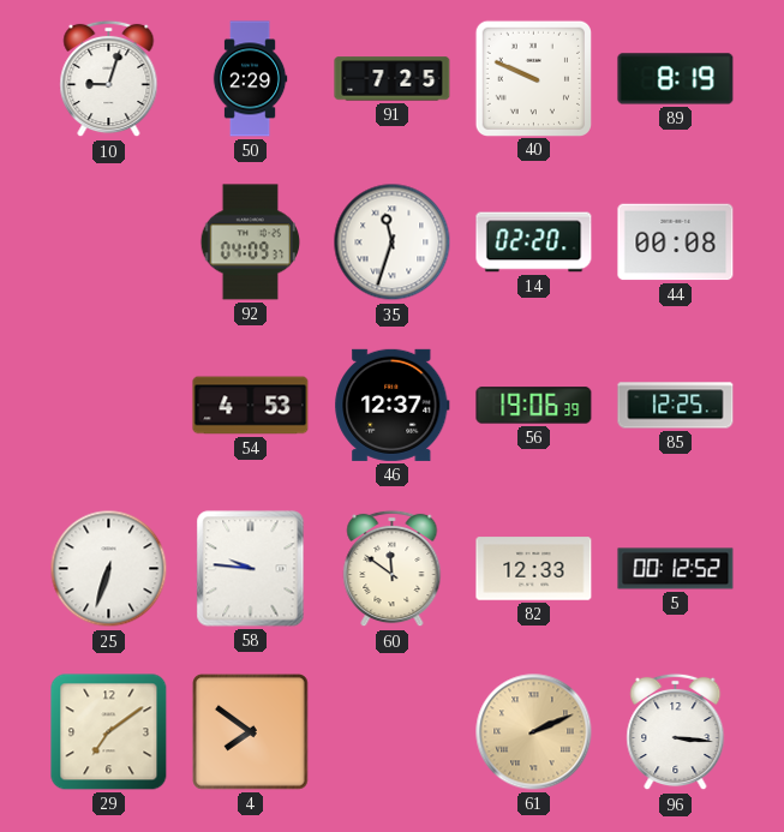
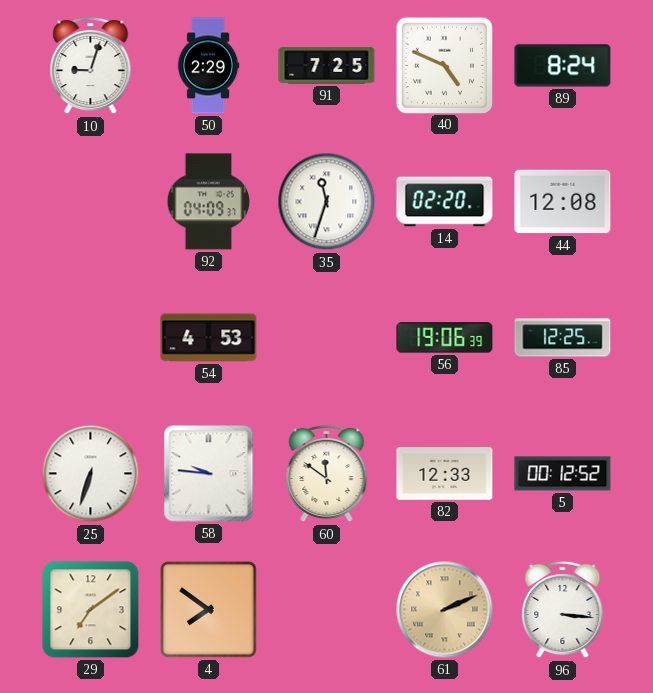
40: 9:49 -> 4:49
89: 8:19 -> 8:24
44: 00:08 -> 12:08
46: 12:37 -> none
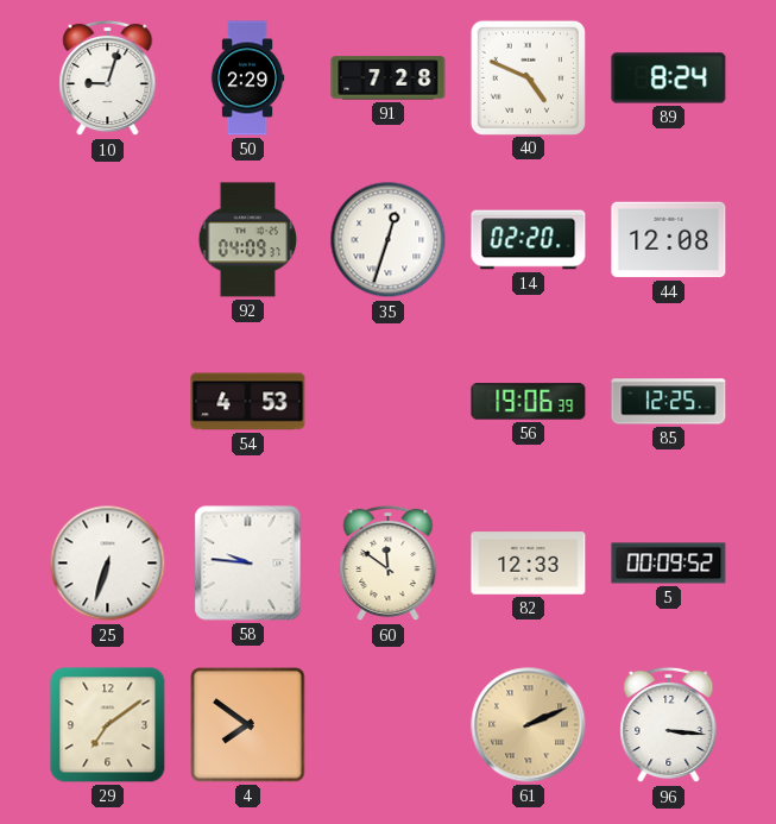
91: 7:25 -> 7:28
35: 11:33 -> 12:33
5: 00:12 -> 00:09
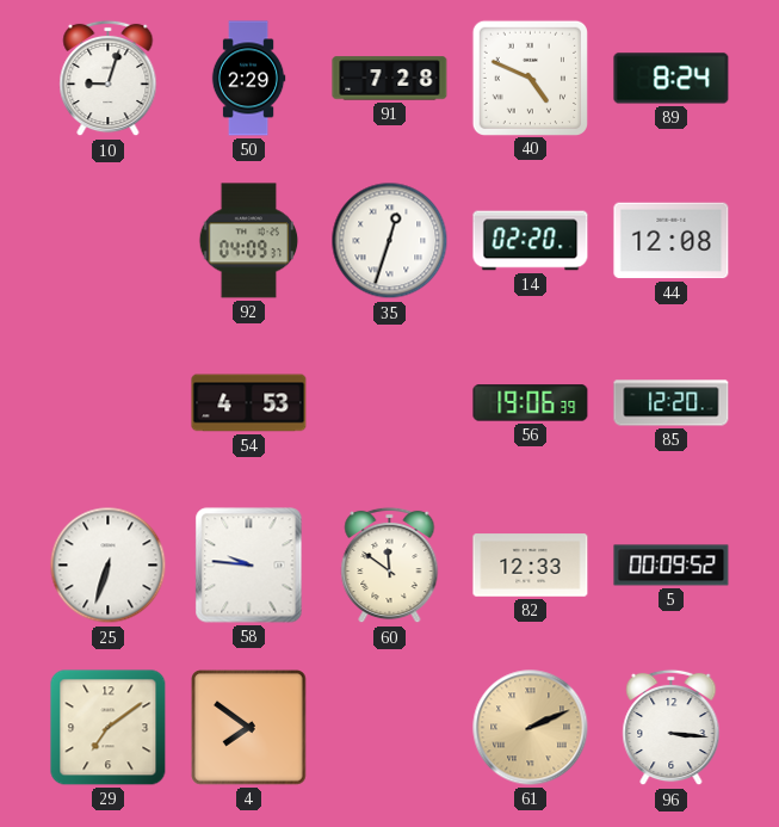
85: 12:25 -> 12:20
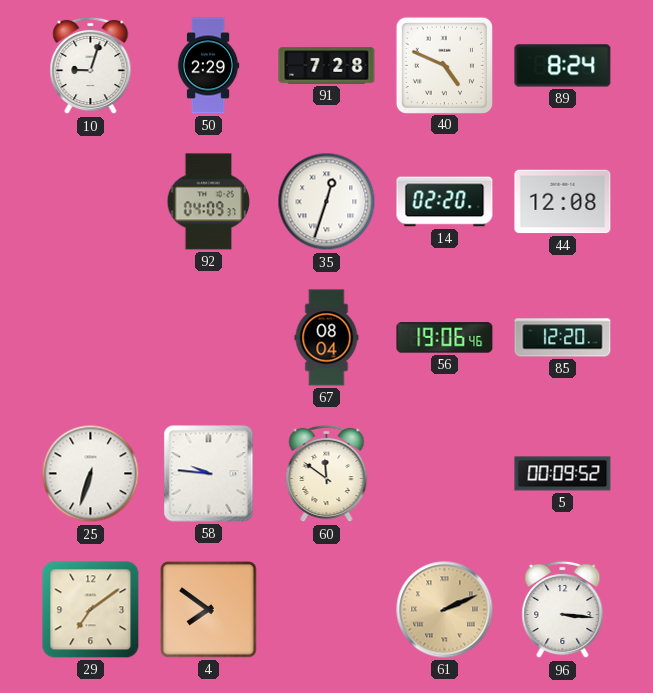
54: 4:53 -> none
67: none -> 08:04
56: 19:06:39 -> 19:06:46
82: 12:33 -> none
